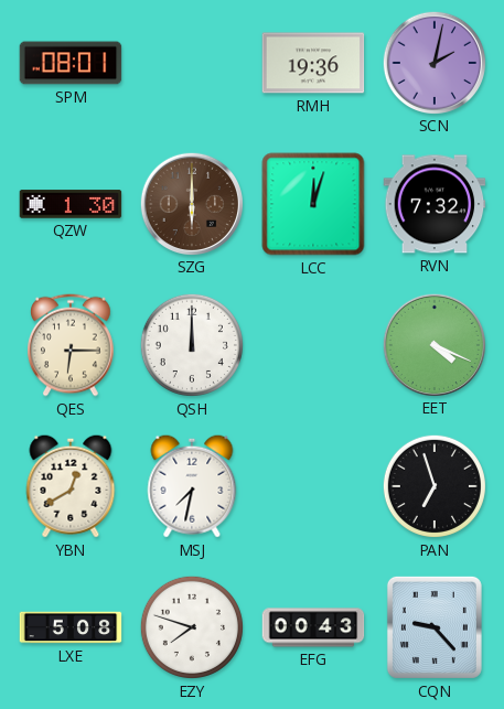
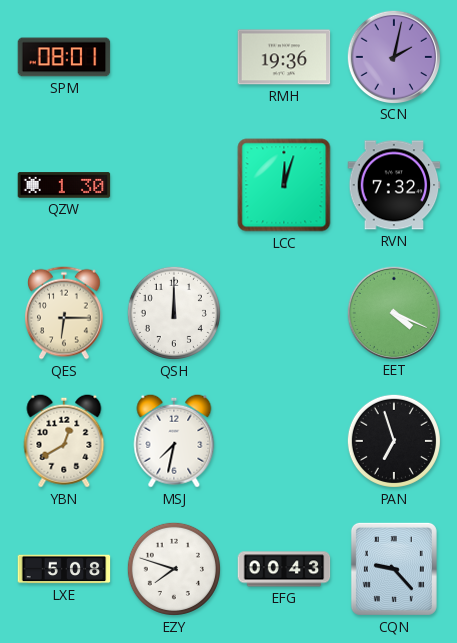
SZG: 6:00 -> none
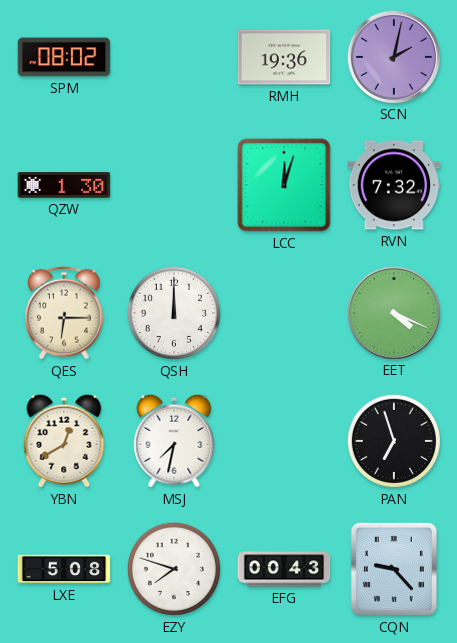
SPM: 08:01 -> 08:02
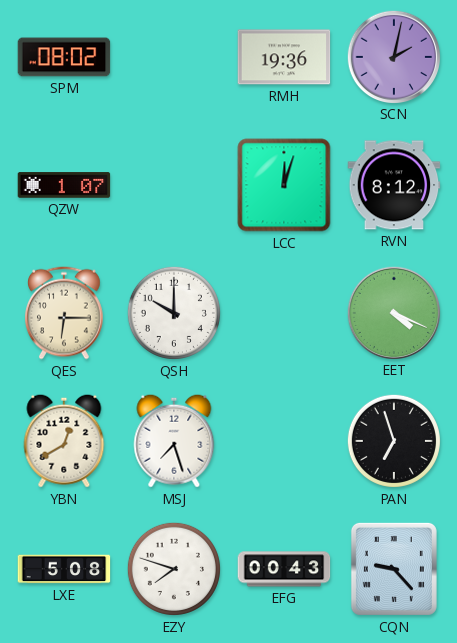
QZW: 1:30 -> 1:07
RVN: 7:32 -> 8:12
QSH: 12:00 -> 10:00
MSJ: 7:32 -> 7:27
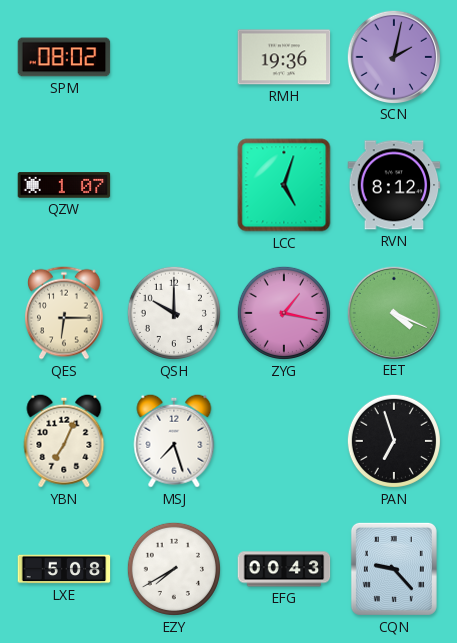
LCC: 12:03 -> 5:03
ZYG: none -> 1:17
YBN: 12:40 -> 7:04
EZY: 7:48 -> 7:40
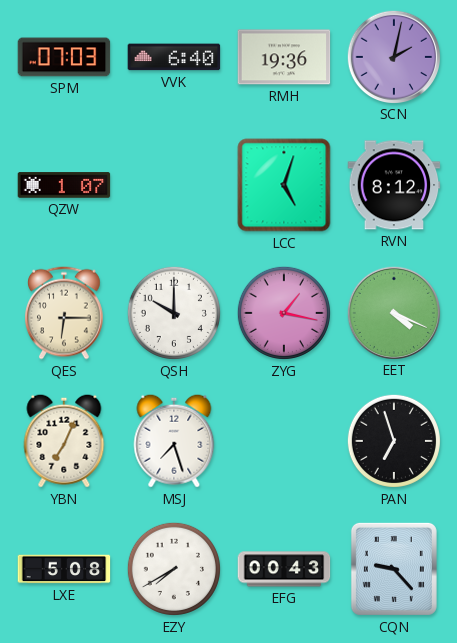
SPM: 08:02 -> 07:03
VVK: none -> 6:40
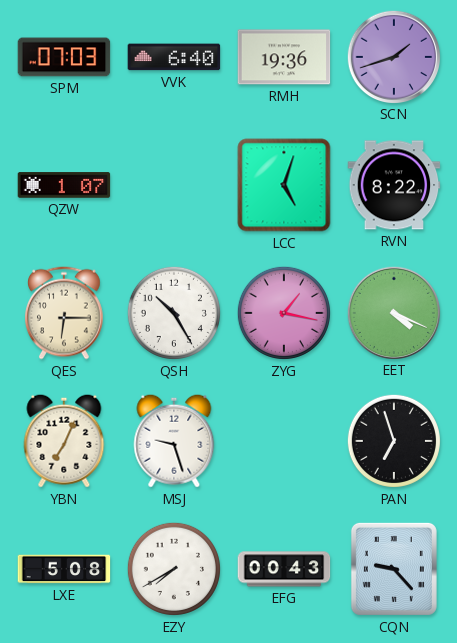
SCN: 2:02 -> 1:42
RVN: 8:12 -> 8:22
QSH: 10:00 -> 10:25
MSJ: 7:27 -> 9:27
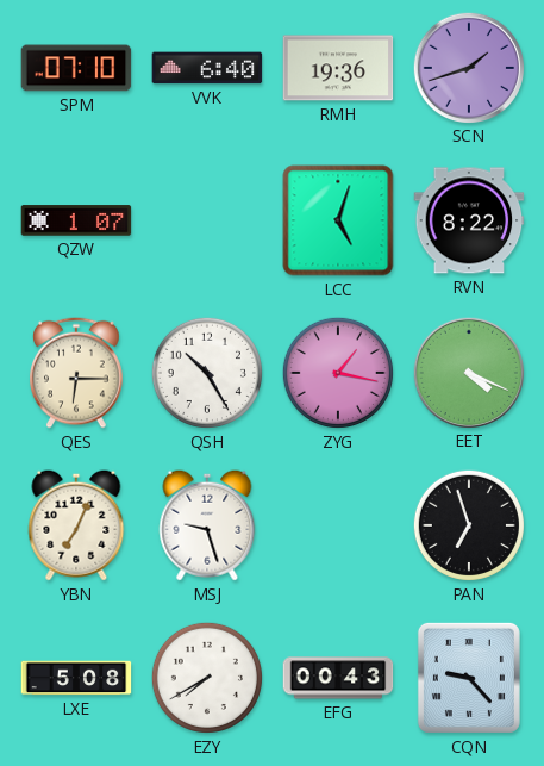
SPM: 07:03 -> 07:10
